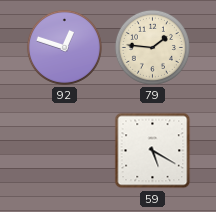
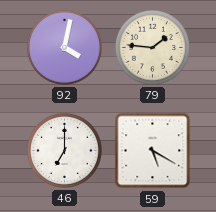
92: 12:48 -> 4:02
46: none -> 7:00
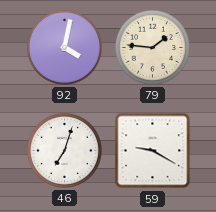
46: 7:00 -> 7:03
59: 5:20 -> 9:20
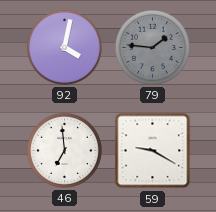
79 dial: cream -> grey
46: 7:03 -> 6:59
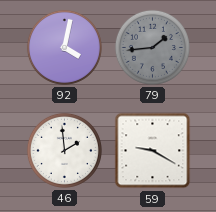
79: 1:46 -> 1:44
46: 6:59 -> 1:59
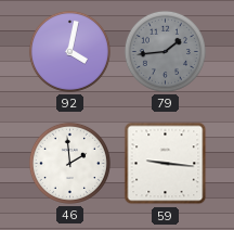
59: 9:20 -> 9:16
